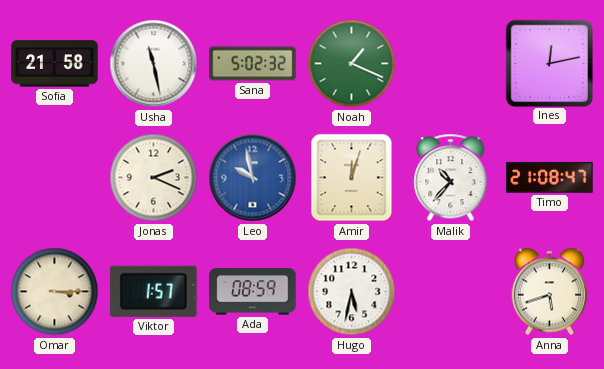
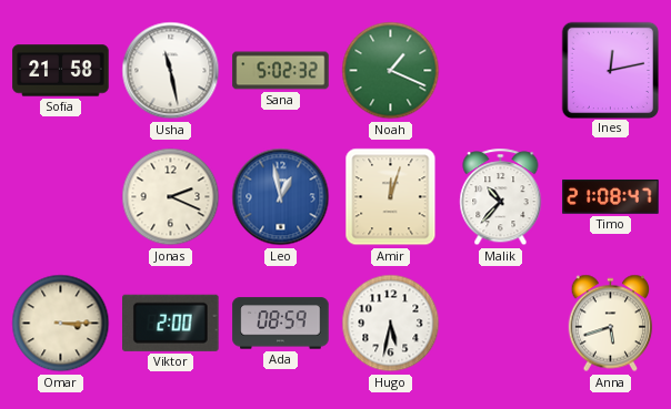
Leo: 9:58 -> 12:58
Viktor: 1:57 -> 2:00
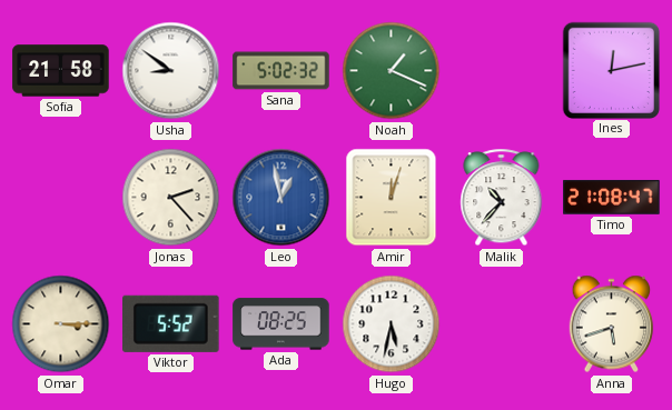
Usha: 11:28 -> 8:51
Jonas: 2:19 -> 2:23
Viktor: 2:00 -> 5:52
Ada: 08:59 -> 08:25
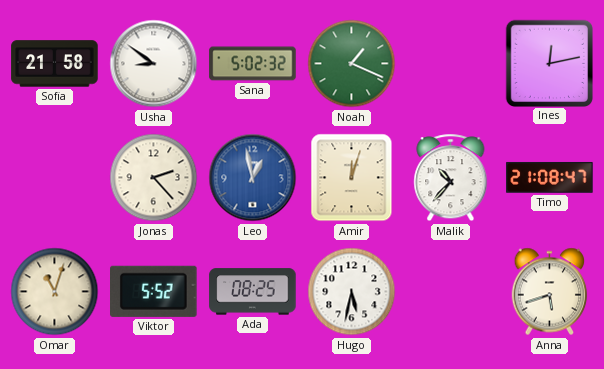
Omar: 3:15 -> 11:03
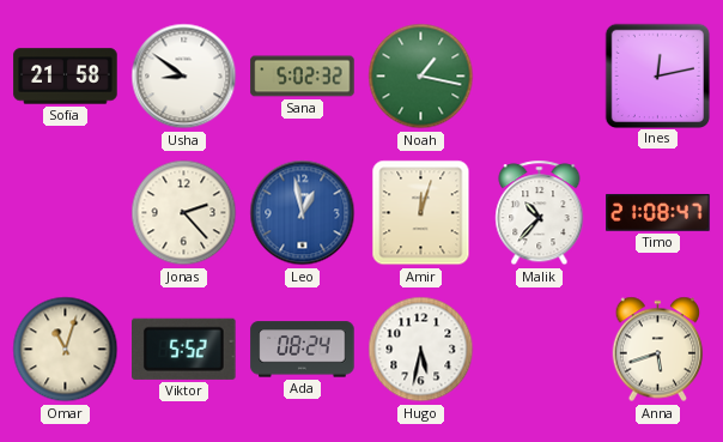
Noah: 1:19 -> 1:17
Ada: 08:25 -> 08:24
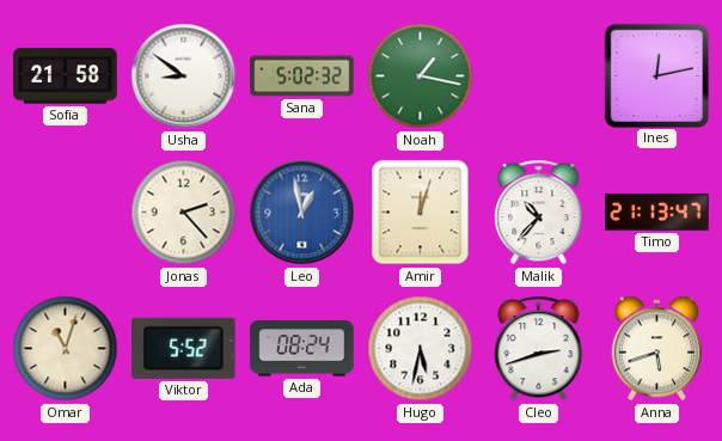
Timo: 21:08 -> 21:13
Cleo: none -> 2:42
